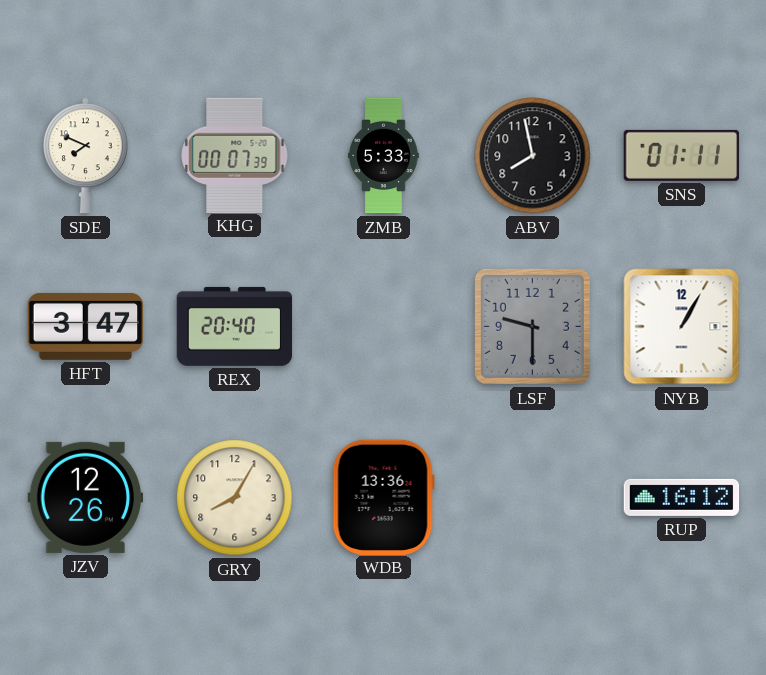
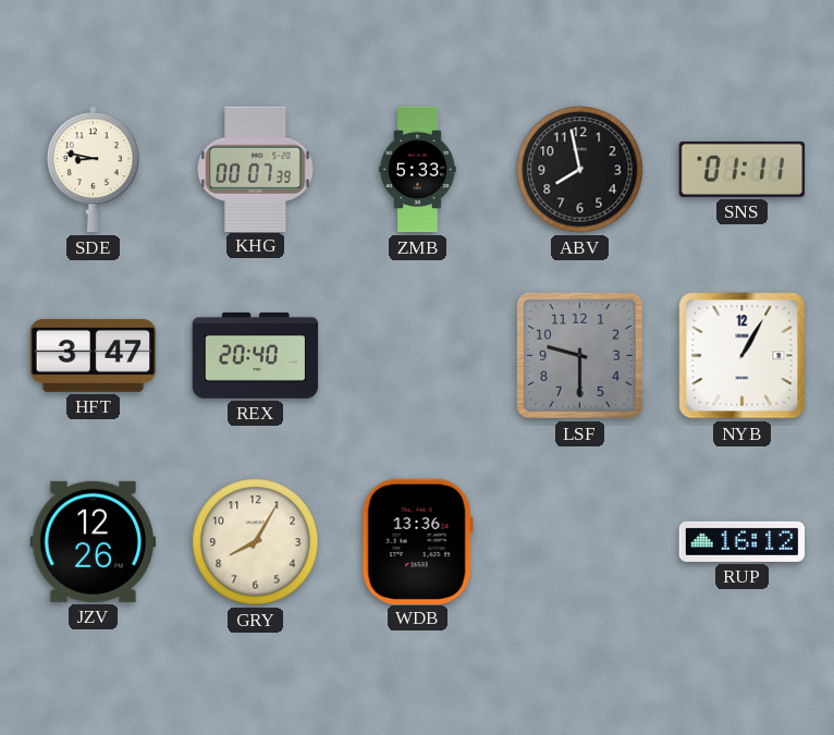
SDE: 7:49 -> 8:47
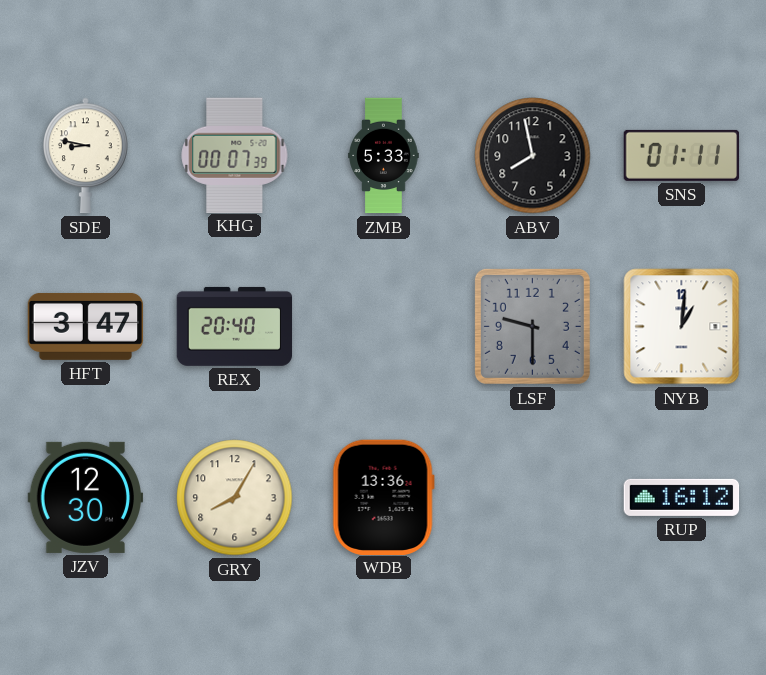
NYB: 1:05 -> 1:01
JZV: 12:26 -> 12:30
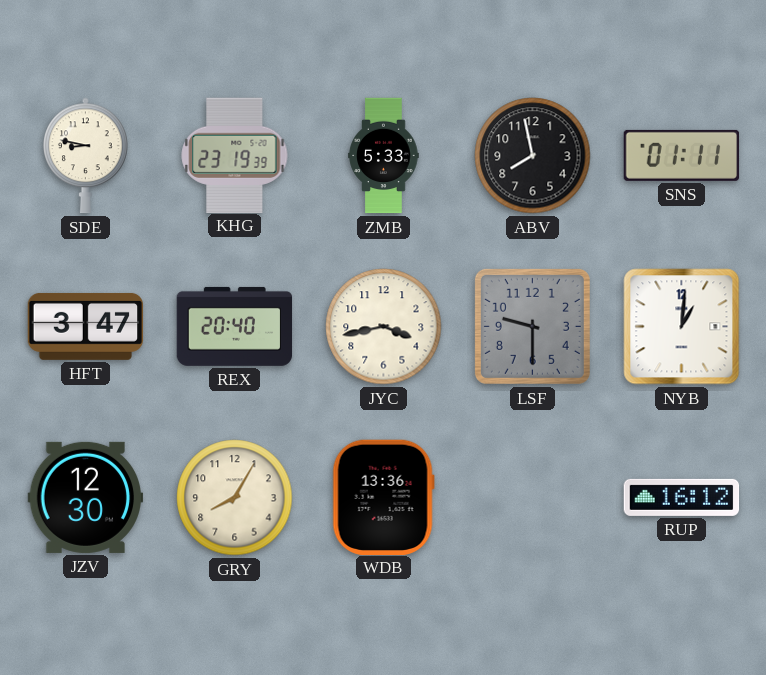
KHG: 00:07 -> 23:19
JYC: none -> 3:43
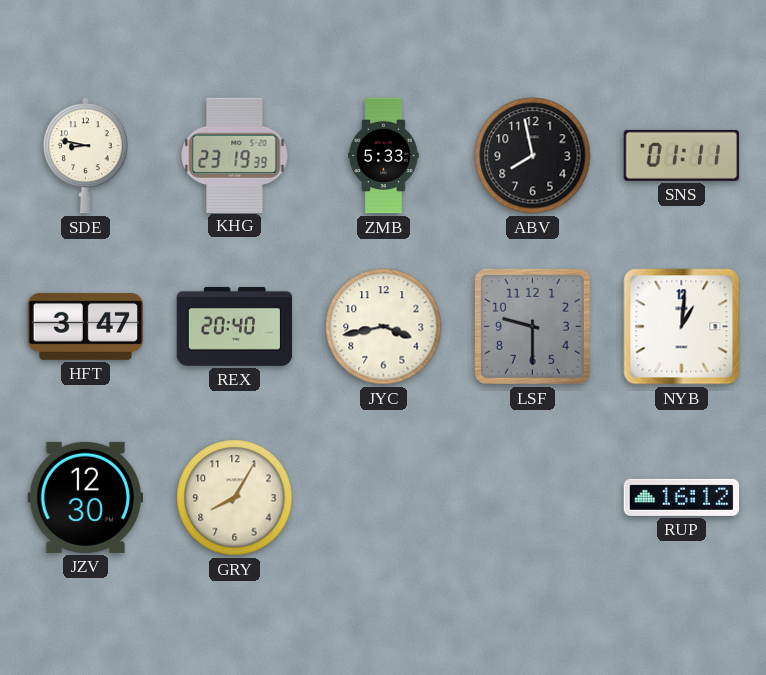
WDB: 13:36 -> none
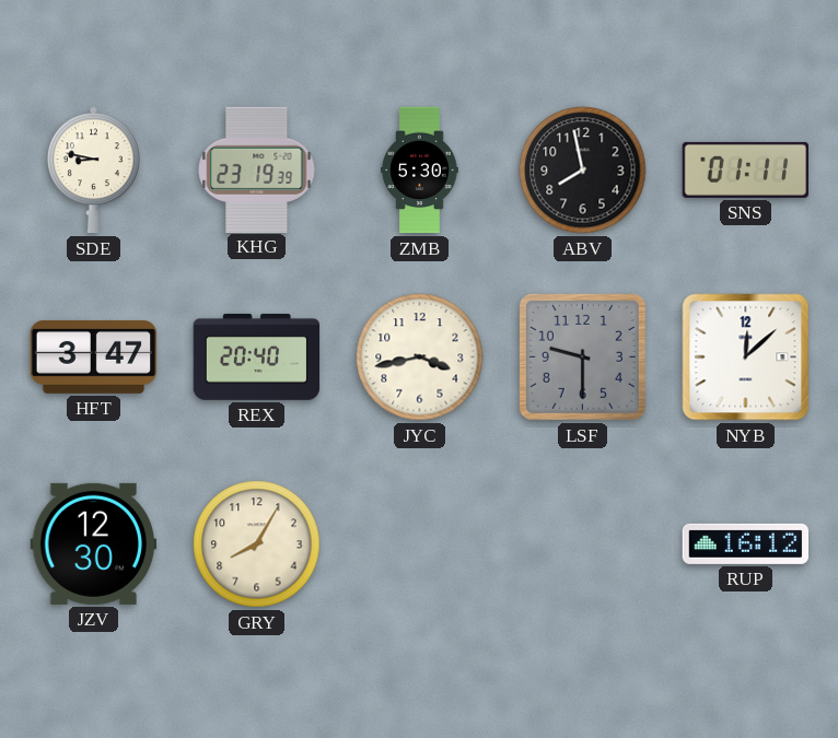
ZMB: 5:33 -> 5:30
NYB: 1:01 -> 12:08
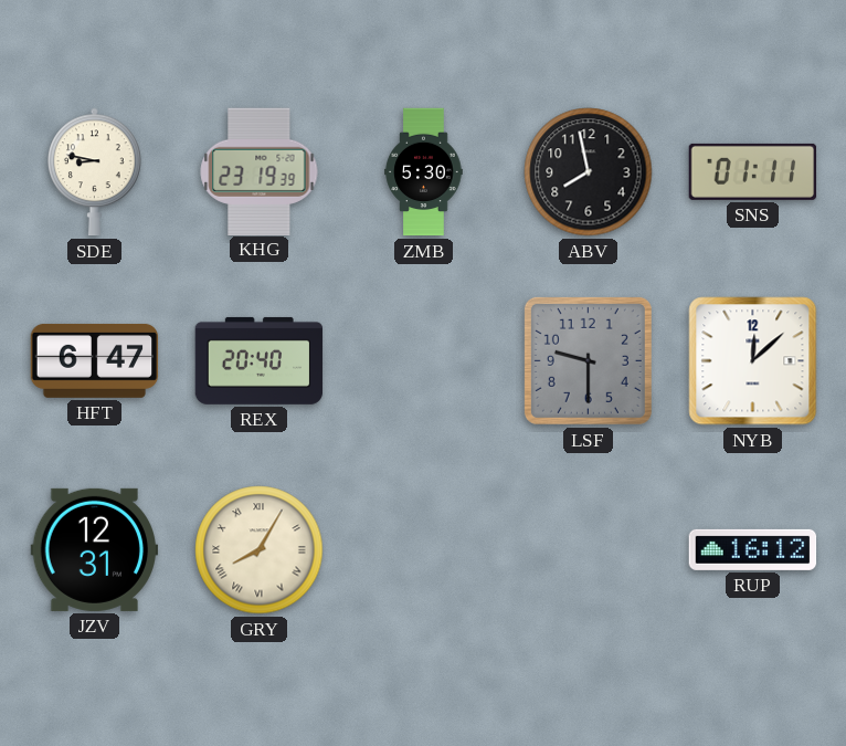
HFT: 3:47 -> 6:47
JYC: 3:43 -> none
JZV: 12:30 -> 12:31
GRY numerals: Arabic -> Roman
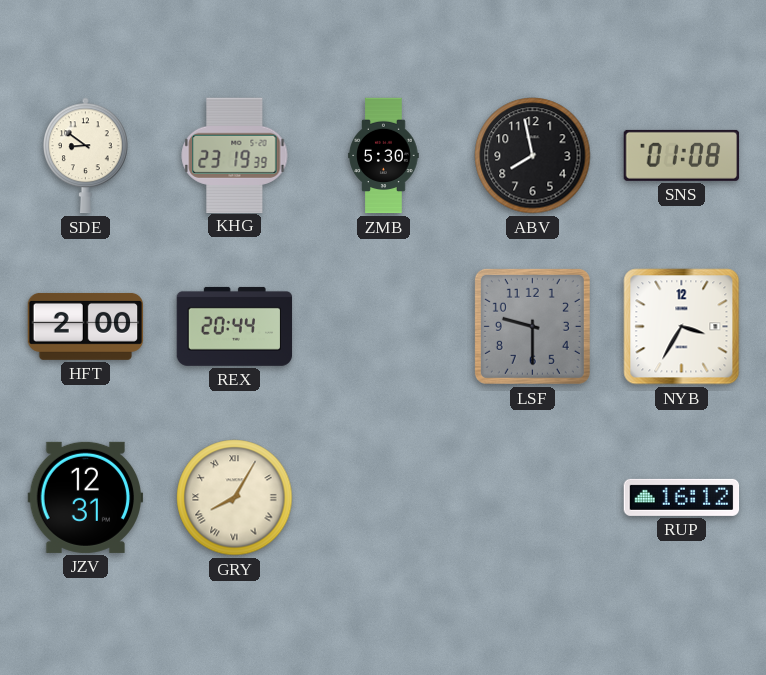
SDE: 8:47 -> 8:51
SNS: 01:11 -> 01:08
HFT: 6:47 -> 2:00
REX: 20:40 -> 20:44
NYB: 12:08 -> 3:35
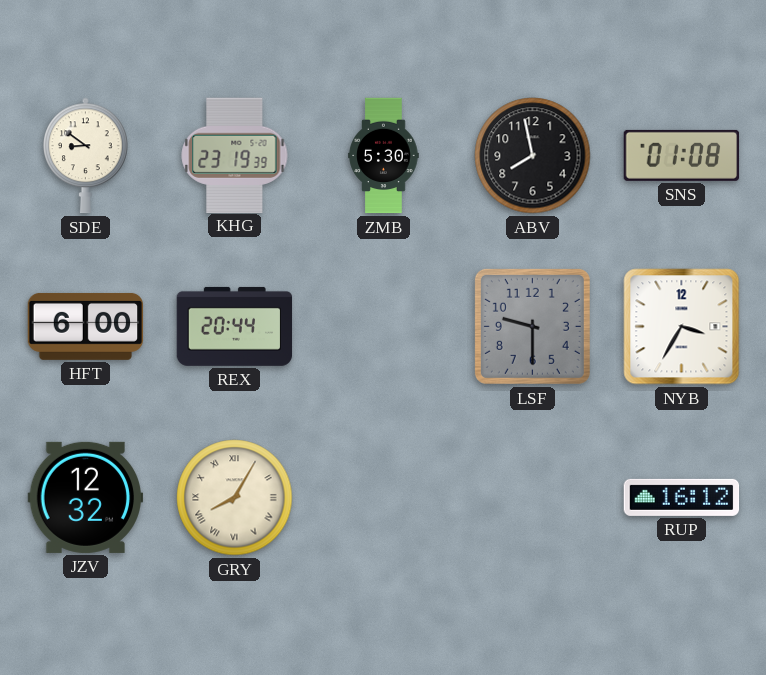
HFT: 2:00 -> 6:00
JZV: 12:31 -> 12:32
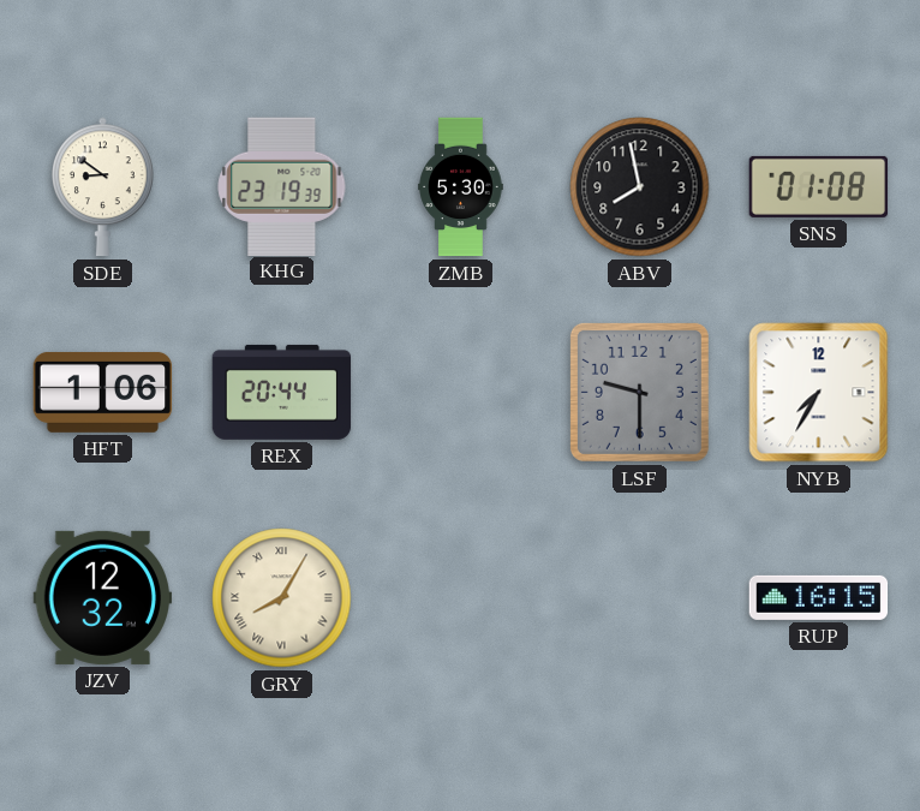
HFT: 6:00 -> 1:06
NYB: 3:35 -> 7:35
RUP: 16:12 -> 16:15
